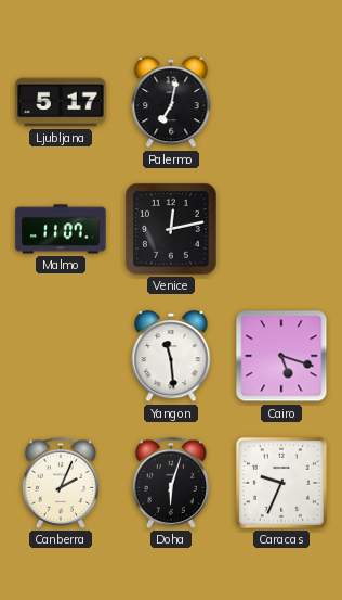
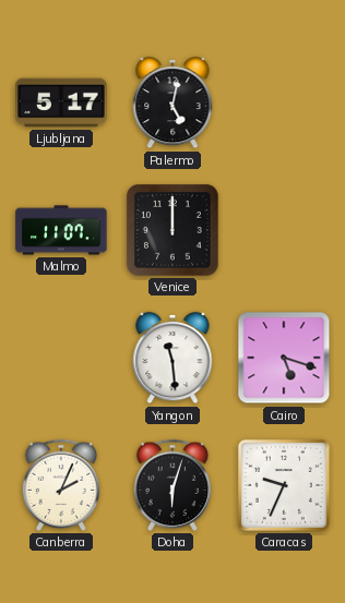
Palermo: 7:02 -> 5:02
Venice: 12:13 -> 12:00
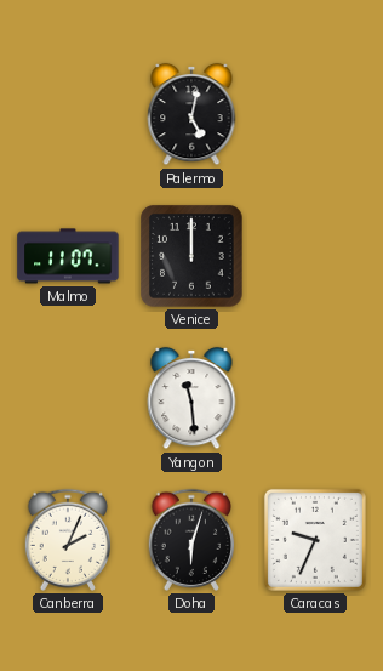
Ljubljana: 5:17 -> none
Cairo: 5:18 -> none
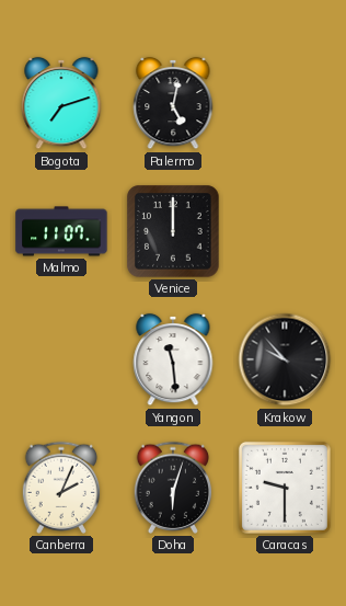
Bogota: none -> 7:12
Krakow: none -> 9:53
Caracas: 9:34 -> 9:30
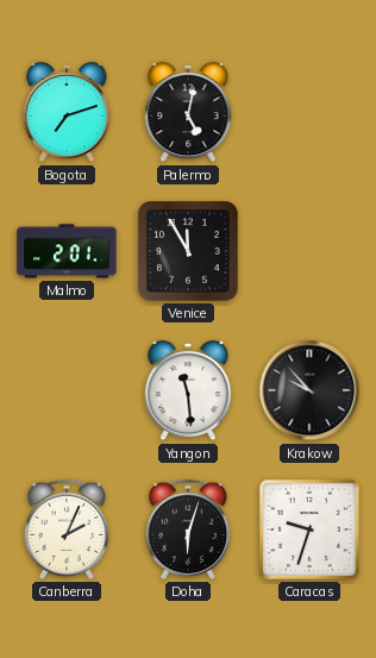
Malmo: 11:07 -> 2:01
Venice: 12:00 -> 11:55
Caracas: 9:30 -> 9:33
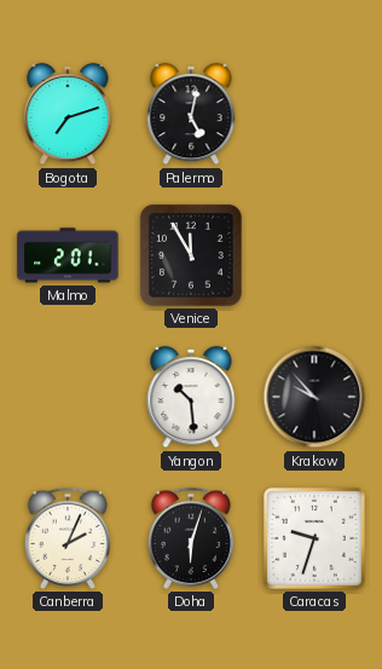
Yangon: 11:29 -> 10:29
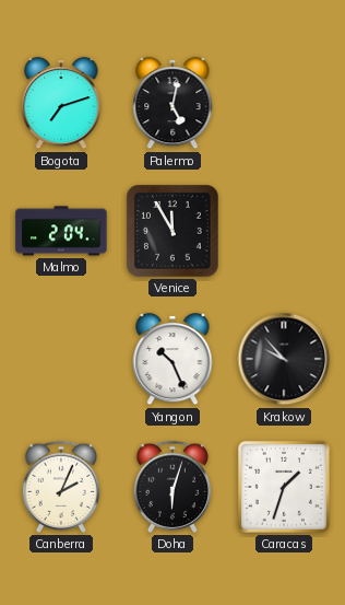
Malmo: 2:01 -> 2:04
Yangon: 10:29 -> 10:26
Caracas: 9:33 -> 1:33
